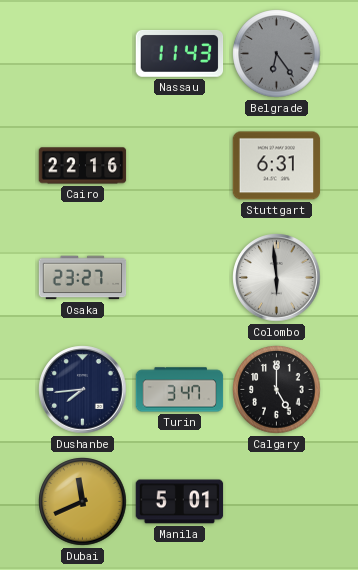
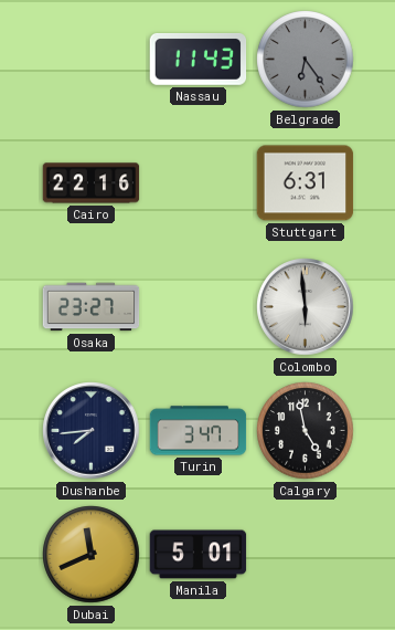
Calgary: 5:00 -> 4:58
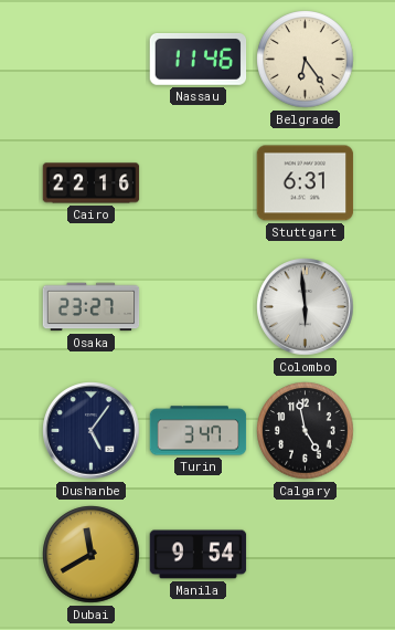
Nassau: 11:43 -> 11:46
Belgrade dial: grey -> cream
Dushanbe: 7:44 -> 5:06
Dubai: 11:41 -> 11:40
Manila: 5:01 -> 9:54
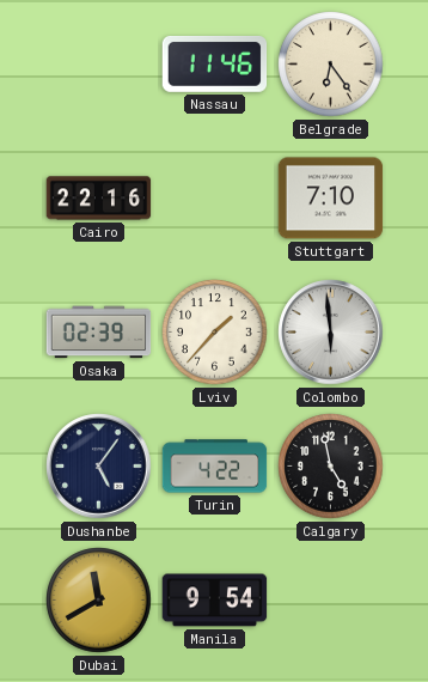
Stuttgart: 6:31 -> 7:10
Osaka: 23:27 -> 02:39
Lviv: none -> 1:37
Turin: 3:47 -> 4:22
